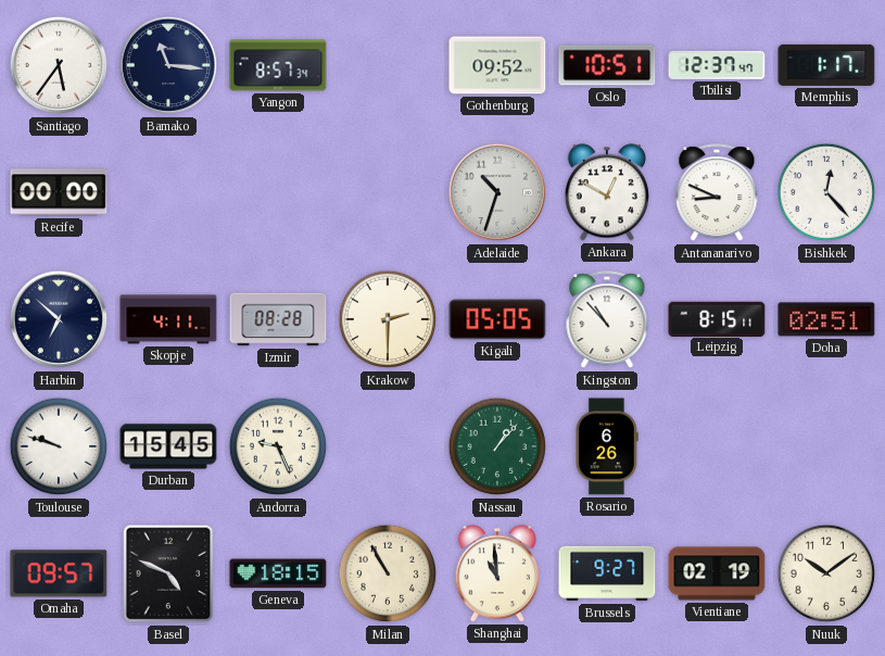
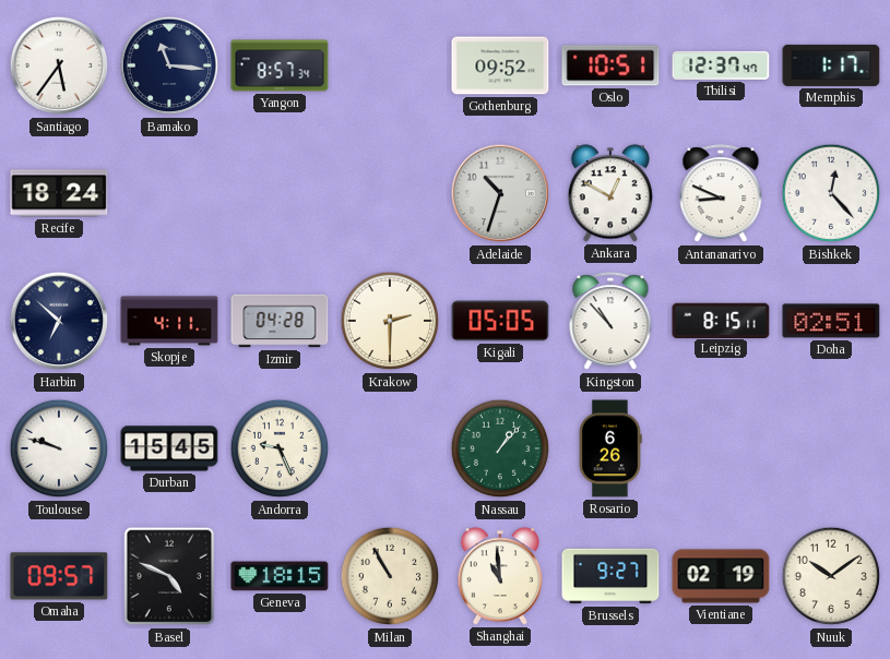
Recife: 00:00 -> 18:24
Izmir: 08:28 -> 04:28
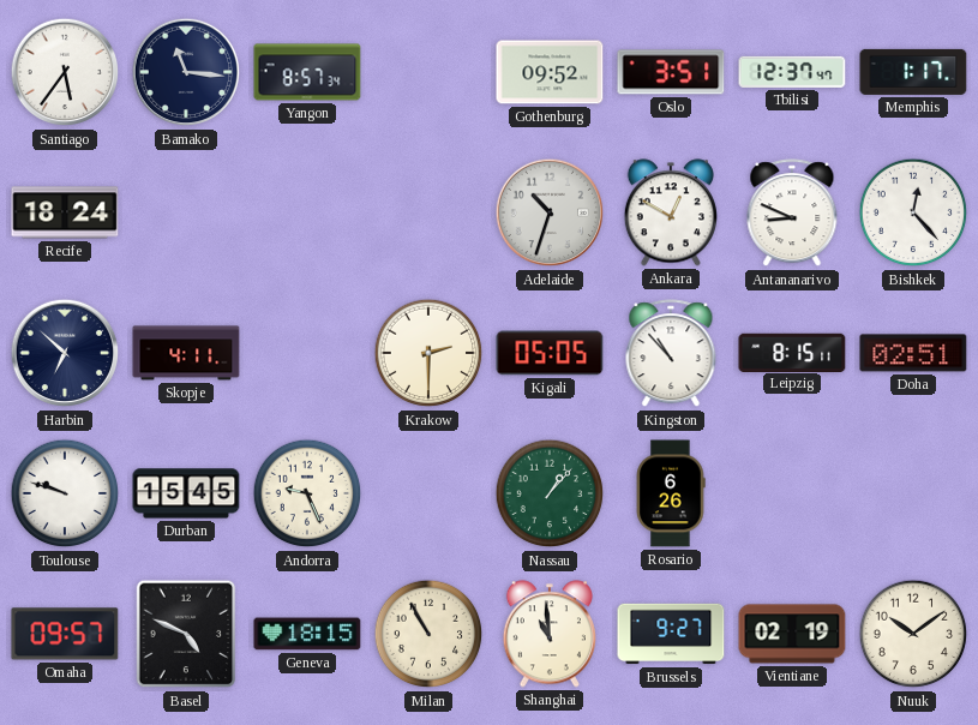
Oslo: 10:51 -> 3:51
Izmir: 04:28 -> none
